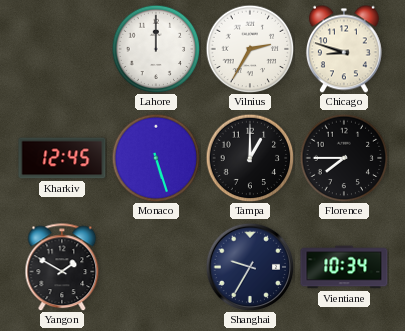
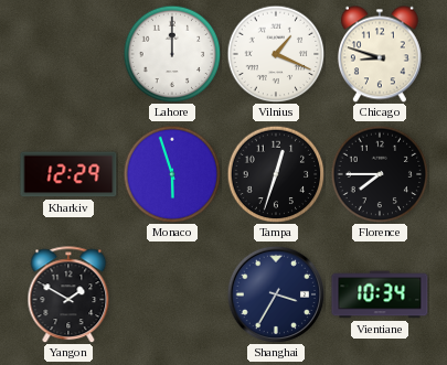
Vilnius: 2:35 -> 1:19
Kharkiv: 12:45 -> 12:29
Monaco: 5:27 -> 5:57
Tampa: 1:00 -> 12:33
Shanghai: 9:35 -> 3:35
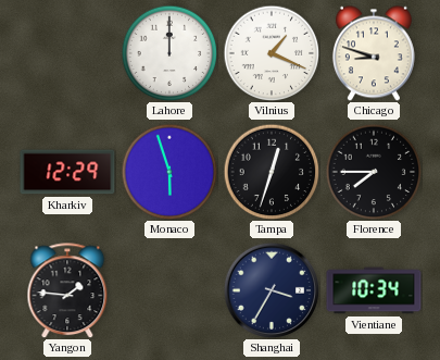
Yangon: 1:50 -> 1:46
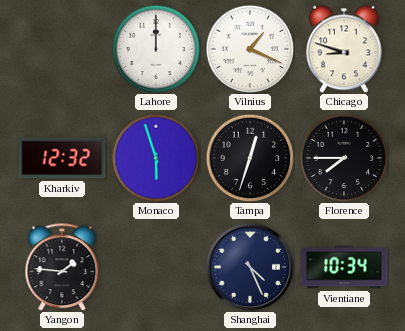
Kharkiv: 12:29 -> 12:32
Shanghai: 3:35 -> 4:26
